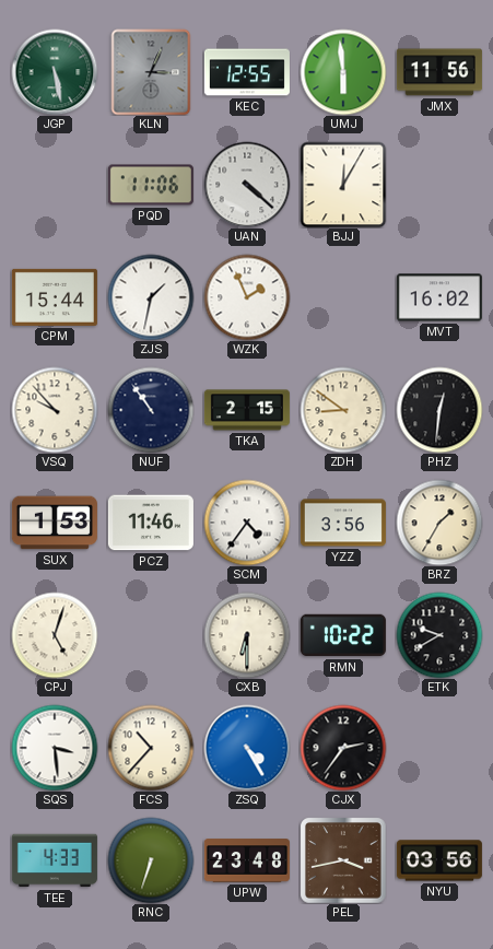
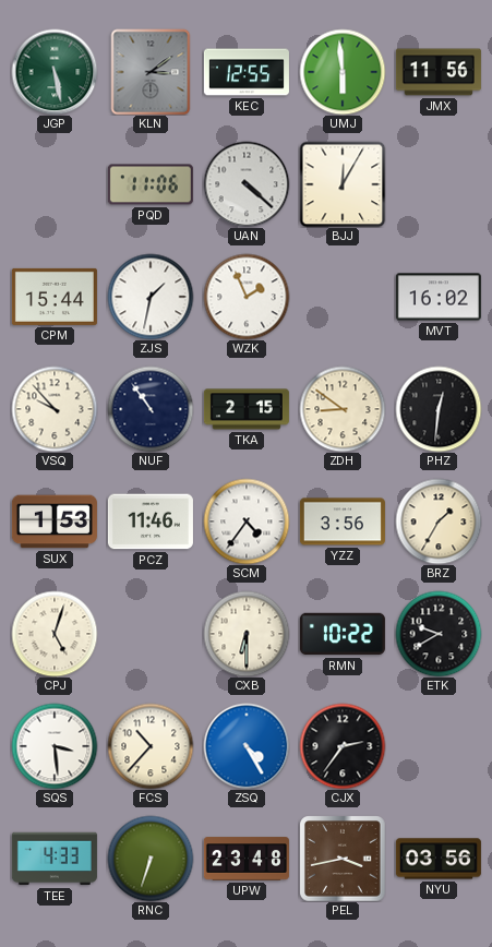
KLN: 3:04 -> 3:09
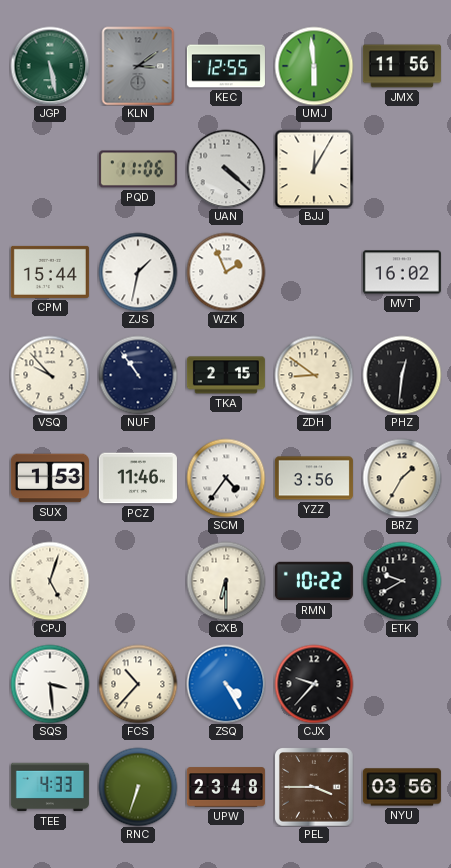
CJX: 2:36 -> 9:37
PEL: 3:43 -> 3:45
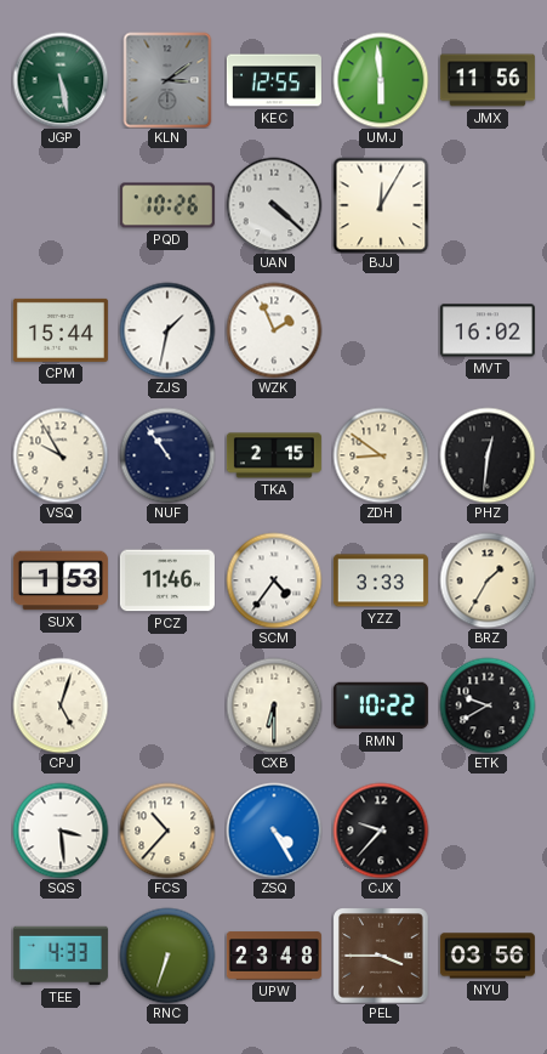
PQD: 11:06 -> 10:26
VSQ: 9:53 -> 9:55
YZZ: 3:56 -> 3:33
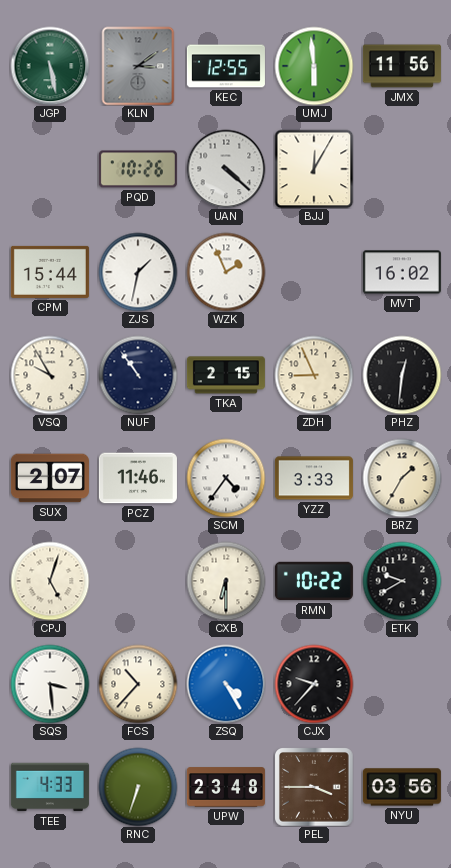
ZDH: 8:51 -> 8:56
SUX: 1:53 -> 2:07
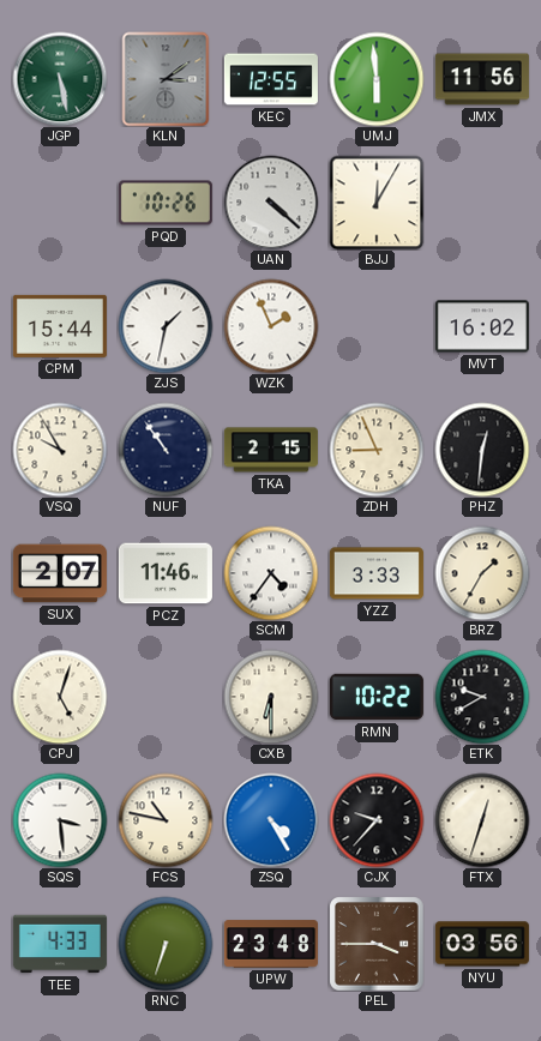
FCS: 10:37 -> 10:47
FTX: none -> 12:33
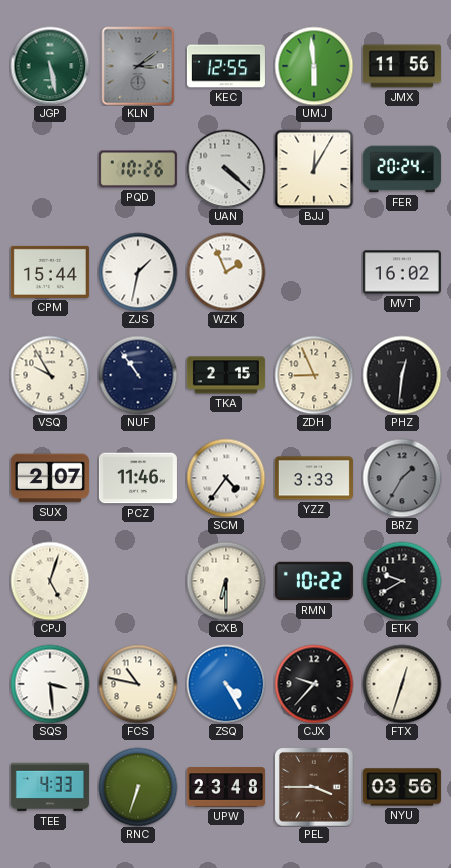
FER: none -> 20:24
BRZ dial: cream -> grey
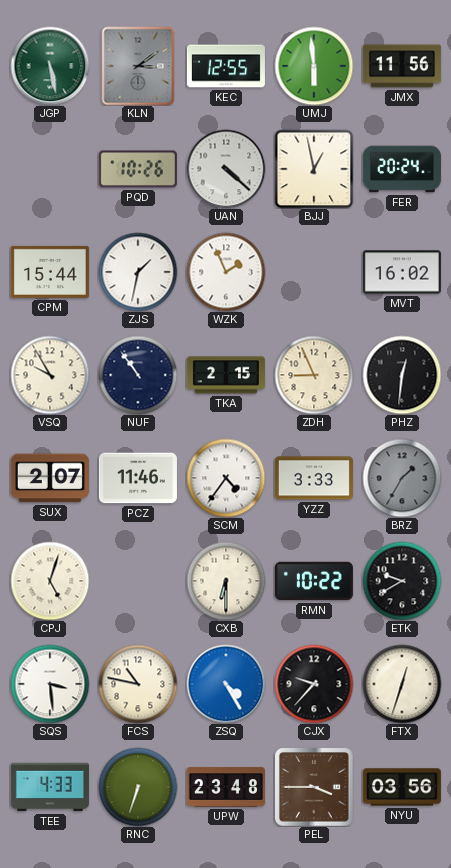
BJJ: 12:05 -> 12:58
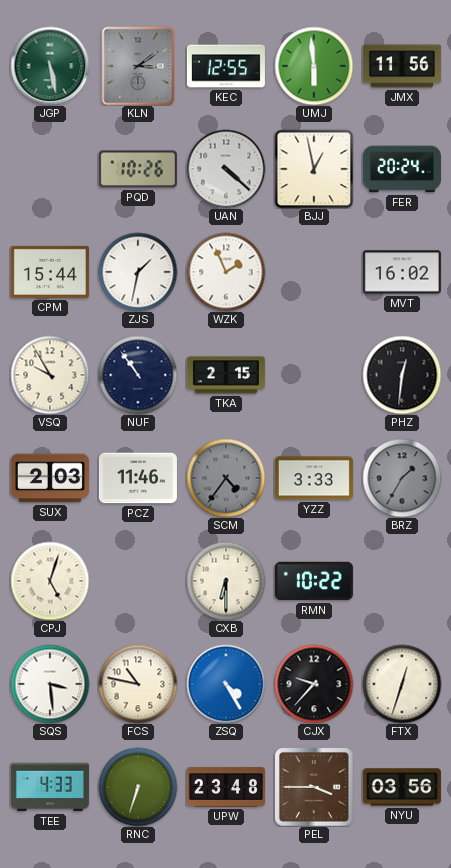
ZDH: 8:56 -> none
SUX: 2:07 -> 2:03
SCM dial: white -> grey
ETK: 9:40 -> none
